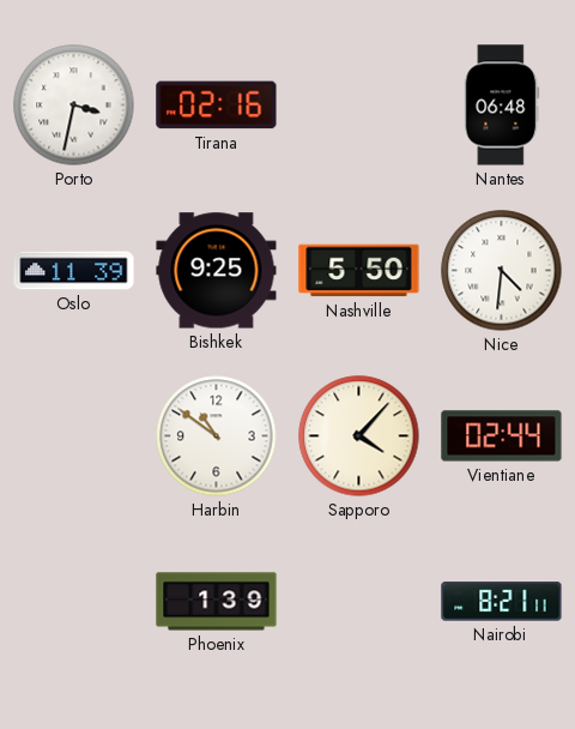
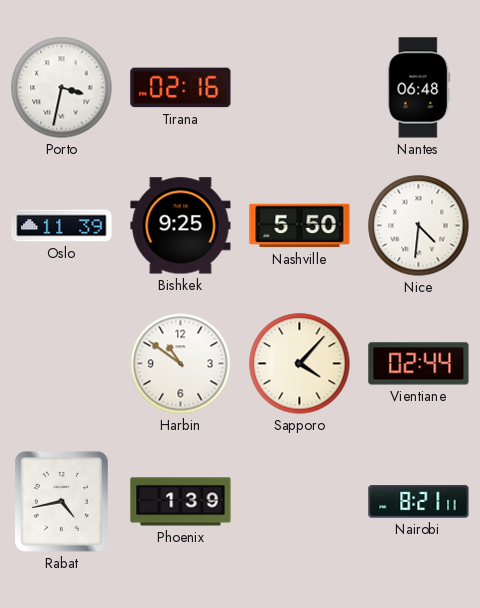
Rabat: none -> 4:43
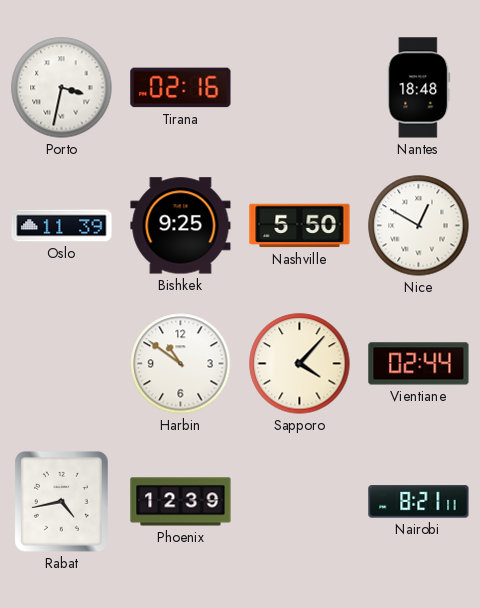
Nantes: 06:48 -> 18:48
Nice: 4:31 -> 12:50
Phoenix: 1:39 -> 12:39
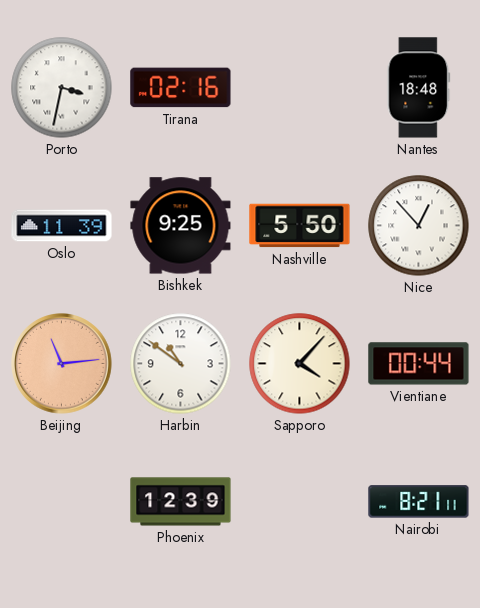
Nice: 12:50 -> 12:53
Beijing: none -> 11:14
Vientiane: 02:44 -> 00:44
Rabat: 4:43 -> none
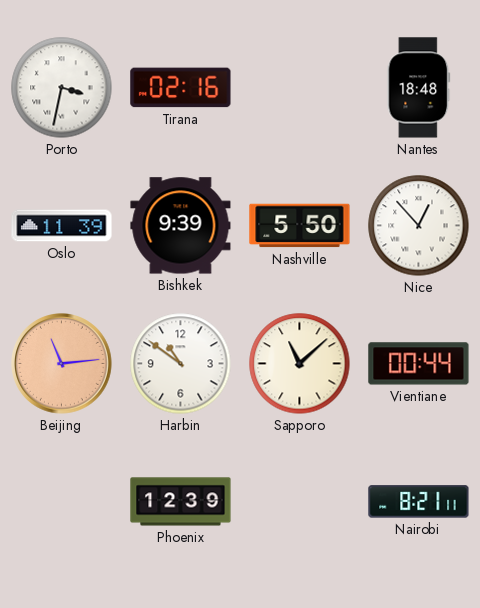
Bishkek: 9:25 -> 9:39
Sapporo: 4:07 -> 11:08
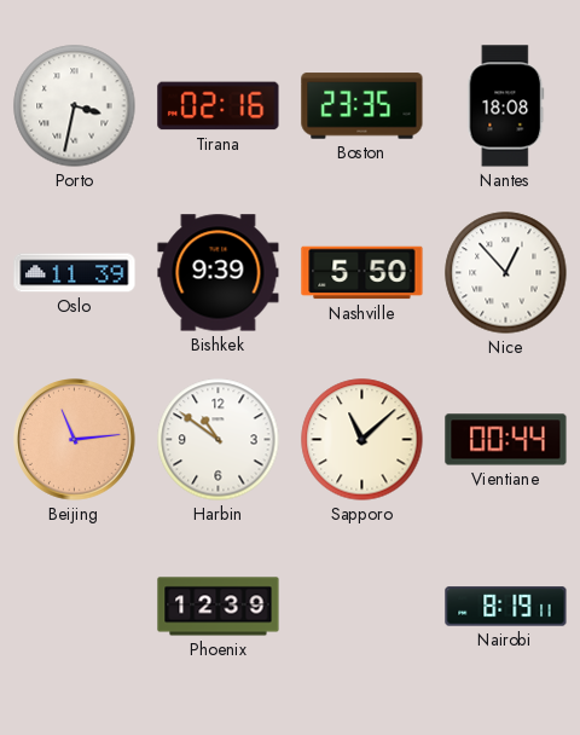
Boston: none -> 23:35
Nantes: 18:48 -> 18:08
Nairobi: 8:21 -> 8:19
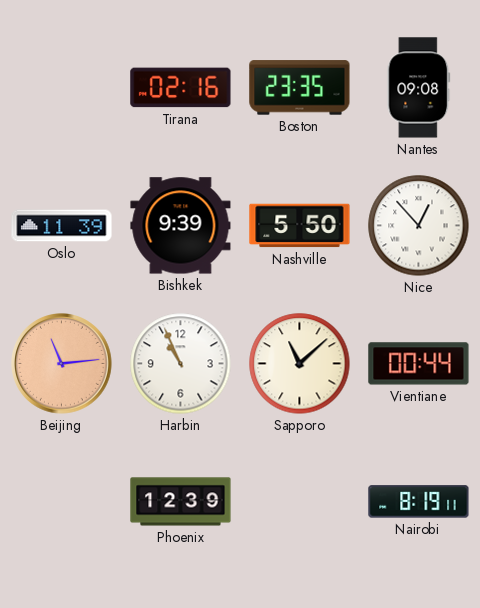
Porto: 3:32 -> none
Nantes: 18:08 -> 09:08
Harbin: 10:51 -> 10:56
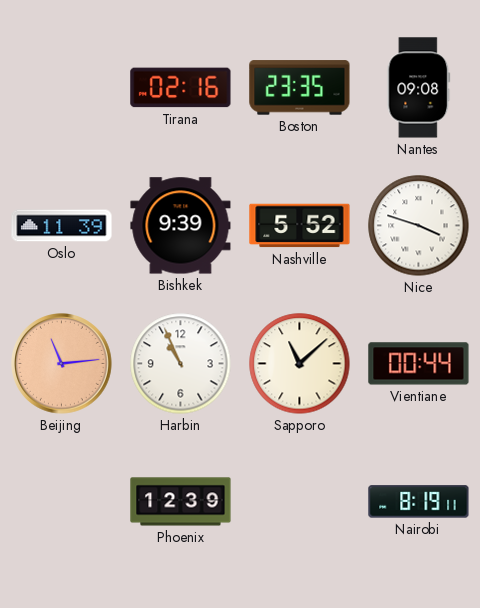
Nashville: 5:50 -> 5:52
Nice: 12:53 -> 3:48
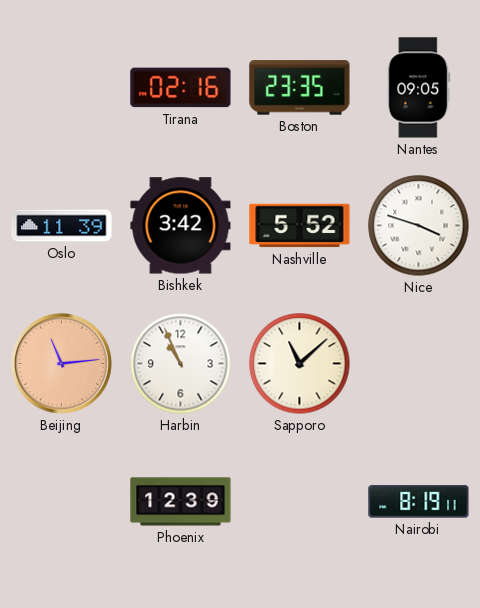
Nantes: 09:08 -> 09:05
Bishkek: 9:39 -> 3:42
Vientiane: 00:44 -> none
